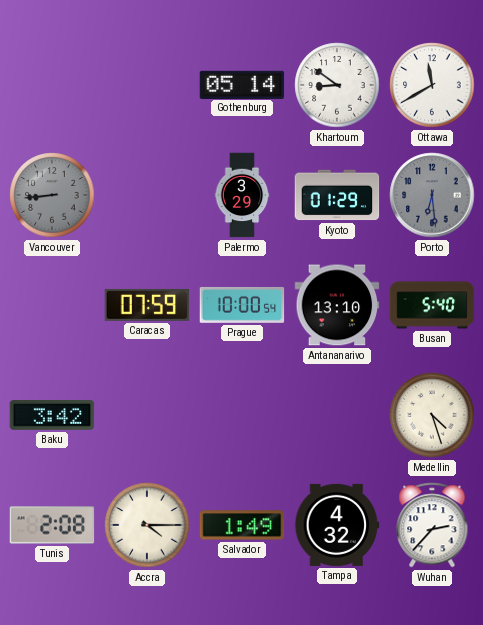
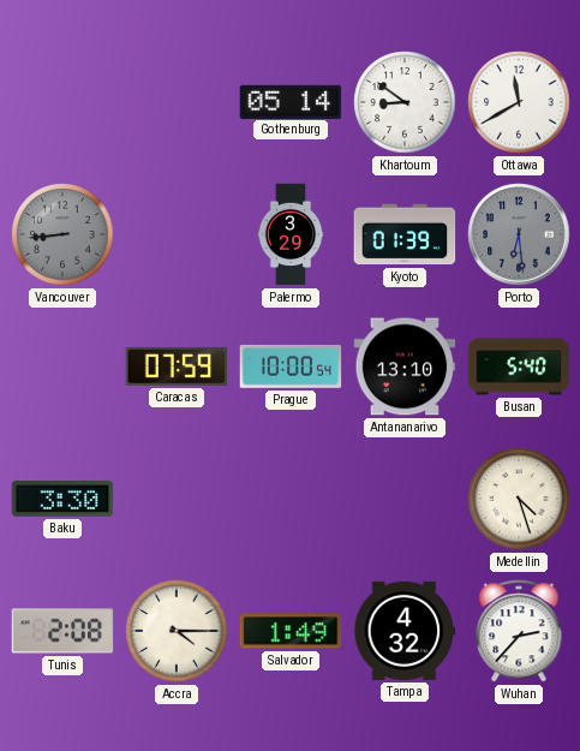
Kyoto: 01:29 -> 01:39
Baku: 3:42 -> 3:30
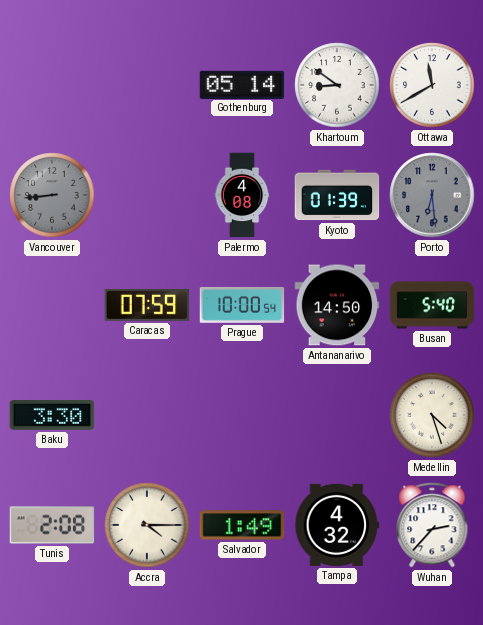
Palermo: 3:29 -> 4:08
Antananarivo: 13:10 -> 14:50
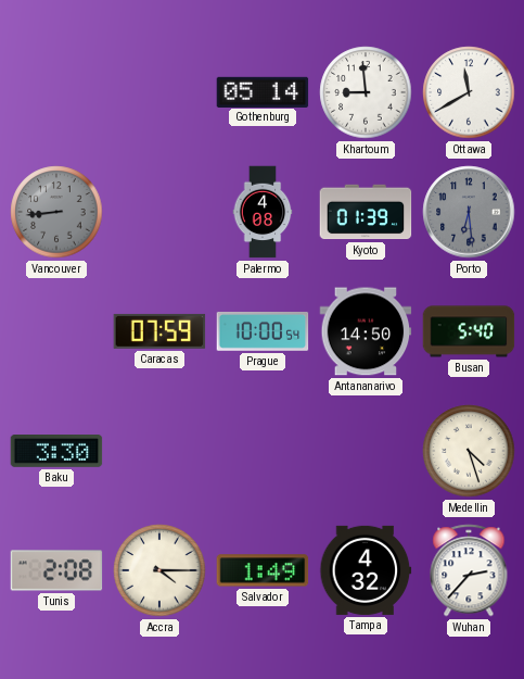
Khartoum: 8:51 -> 8:59
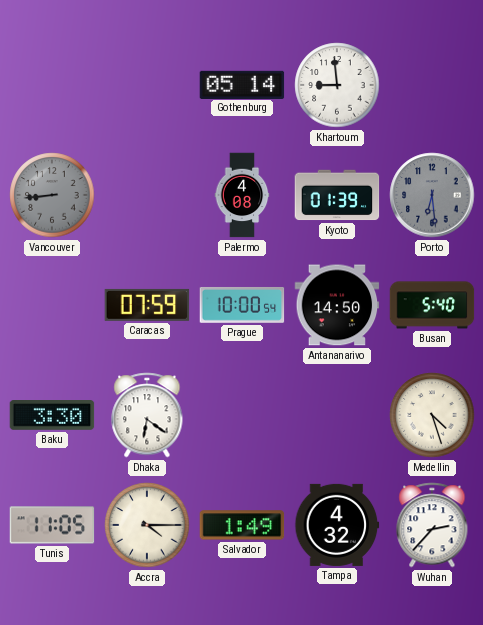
Ottawa: 11:40 -> none
Dhaka: none -> 6:21
Tunis: 2:08 -> 11:05
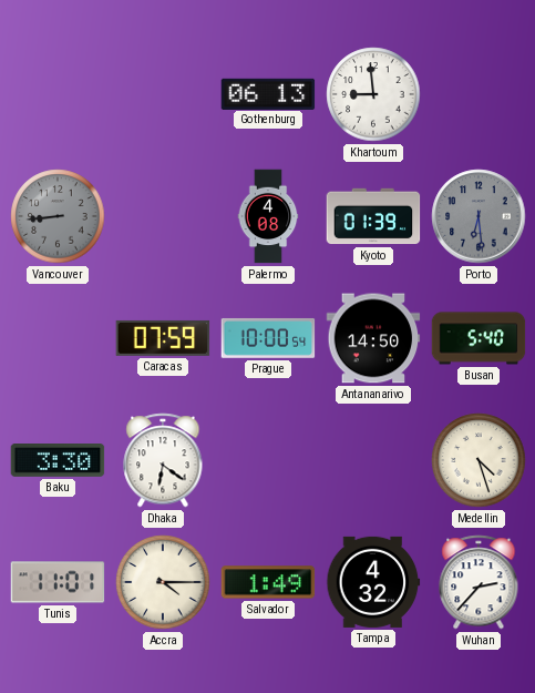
Gothenburg: 05:14 -> 06:13
Tunis: 11:05 -> 11:01
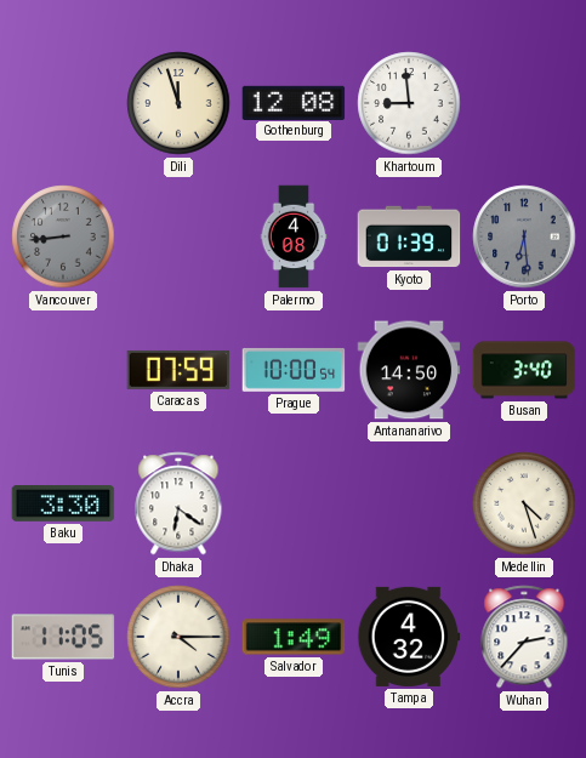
Dili: none -> 11:57
Gothenburg: 06:13 -> 12:08
Busan: 5:40 -> 3:40
Tunis: 11:01 -> 11:05
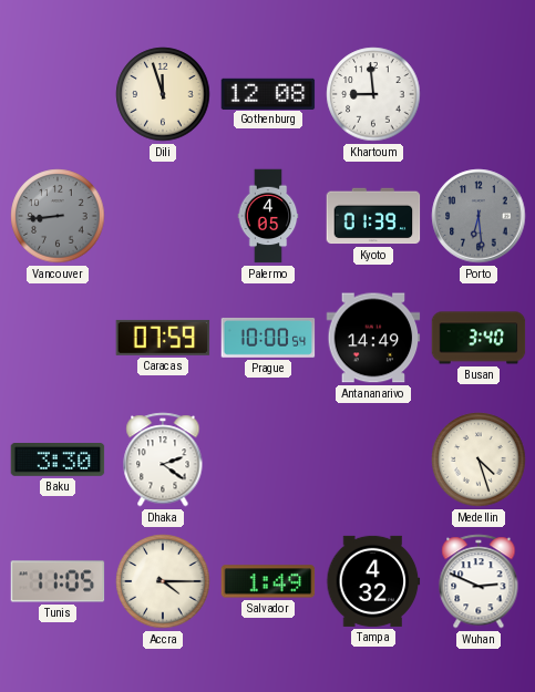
Palermo: 4:08 -> 4:05
Antananarivo: 14:50 -> 14:49
Dhaka: 6:21 -> 2:21
Wuhan: 2:37 -> 2:49
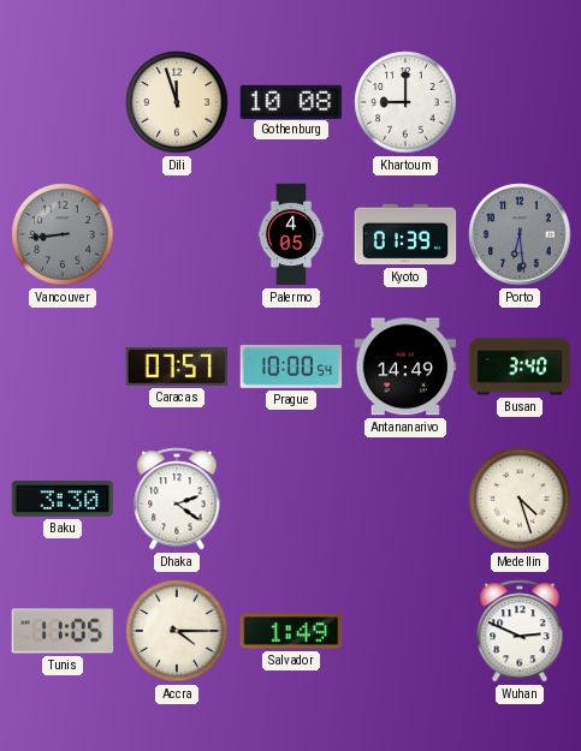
Gothenburg: 12:08 -> 10:08
Khartoum: 8:59 -> 9:00
Caracas: 07:59 -> 07:57
Tampa: 4:32 -> none
